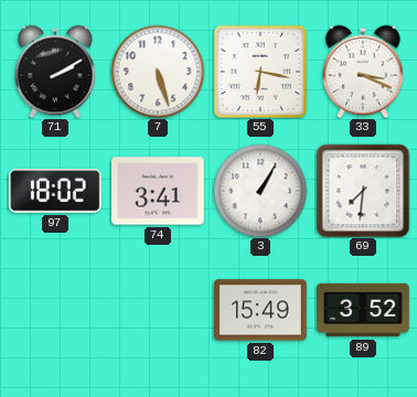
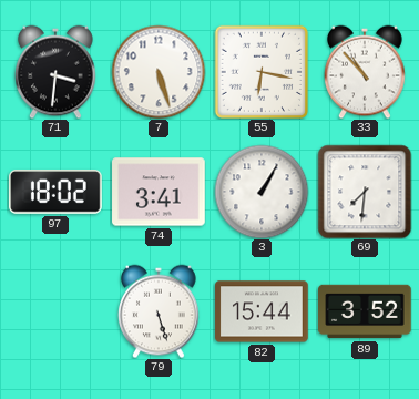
71: 2:10 -> 3:31
33: 3:19 -> 10:53
79: none -> 5:27
82: 15:49 -> 15:44
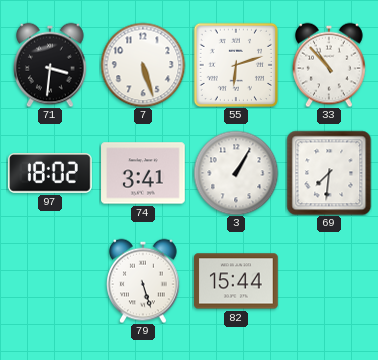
55: 6:17 -> 6:12
89: 3:52 -> none
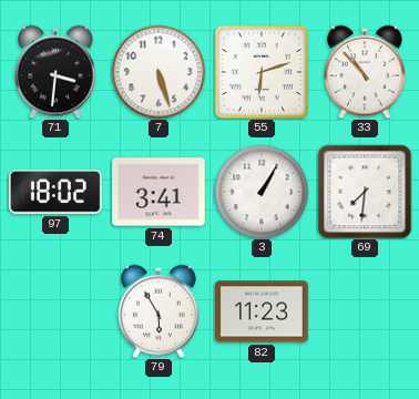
79: 5:27 -> 5:55
82: 15:44 -> 11:23
